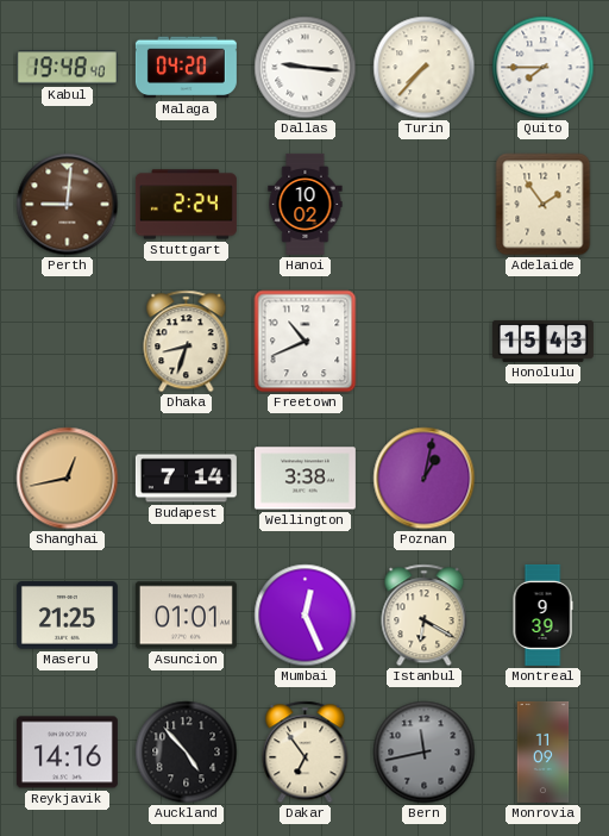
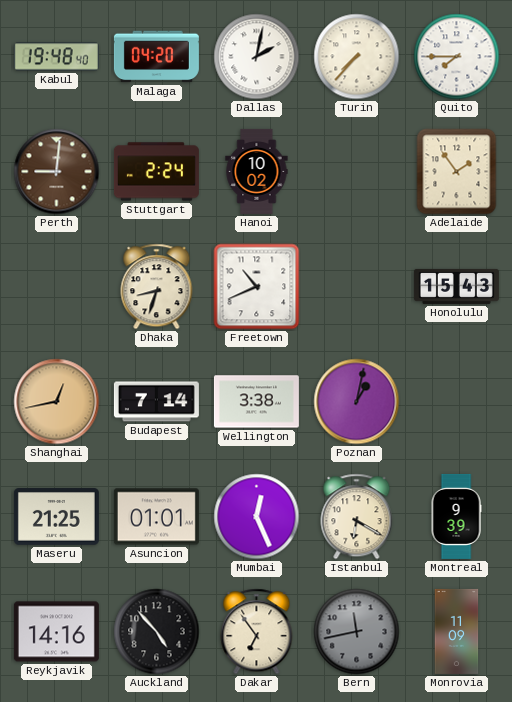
Dallas: 9:16 -> 2:02
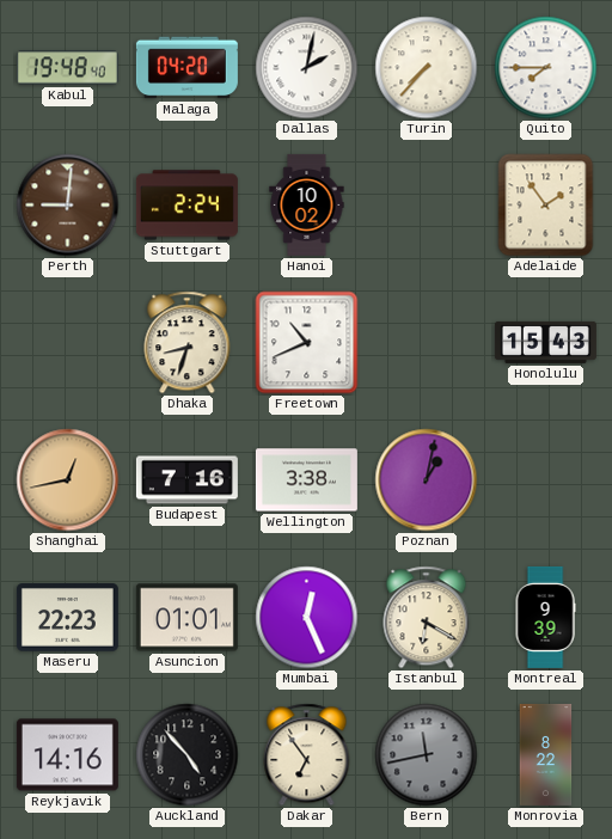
Budapest: 7:14 -> 7:16
Maseru: 21:25 -> 22:23
Monrovia: 11:09 -> 8:22
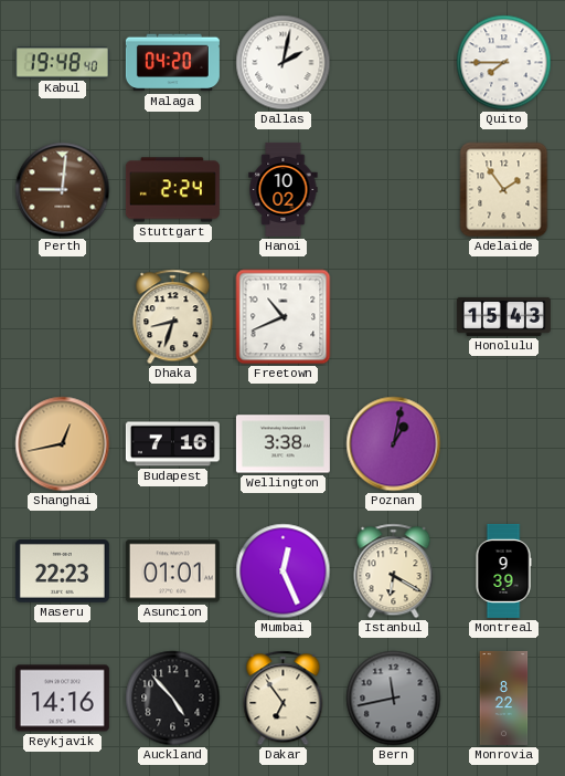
Turin: 7:37 -> none
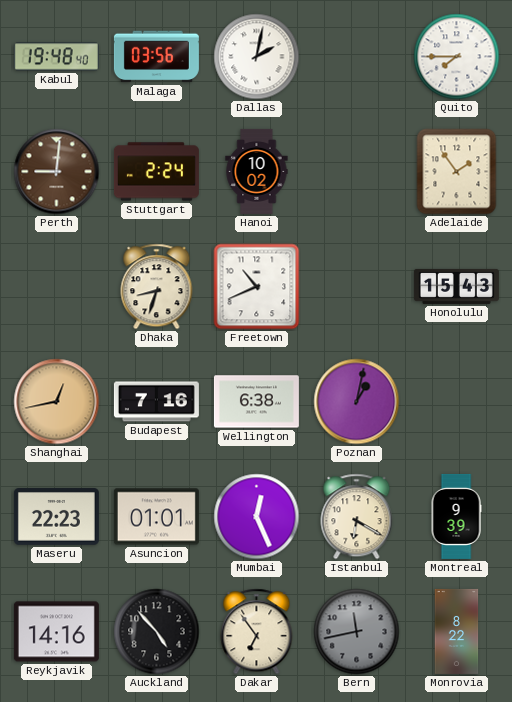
Malaga: 04:20 -> 03:56
Wellington: 3:38 -> 6:38
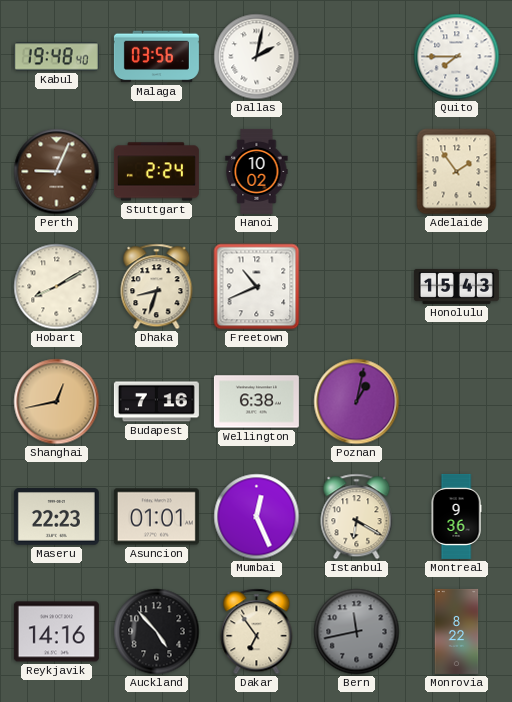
Perth: 9:01 -> 9:04
Hobart: none -> 8:10
Montreal: 9:39 -> 9:36
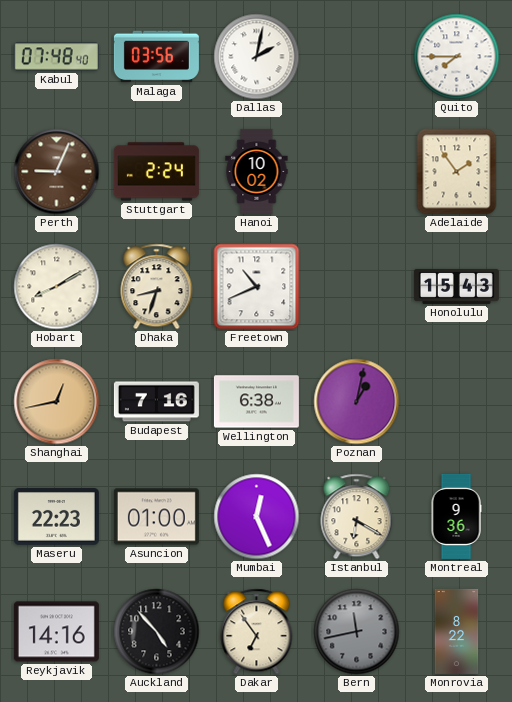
Kabul: 19:48 -> 07:48
Asuncion: 01:01 -> 01:00
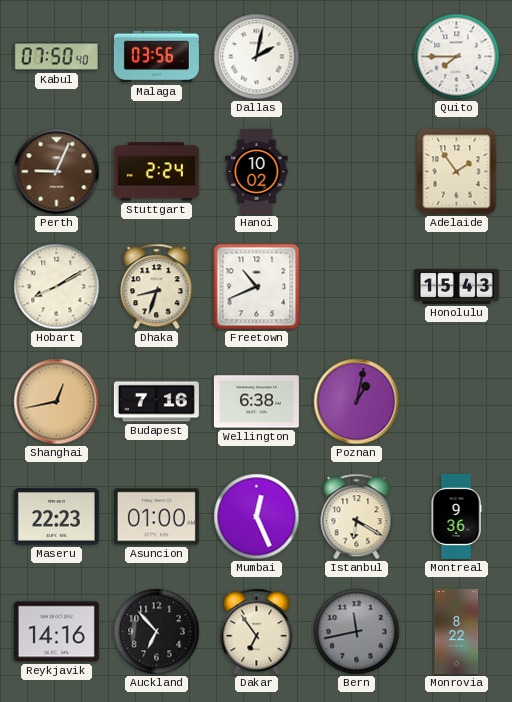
Kabul: 07:48 -> 07:50
Auckland: 4:53 -> 6:53
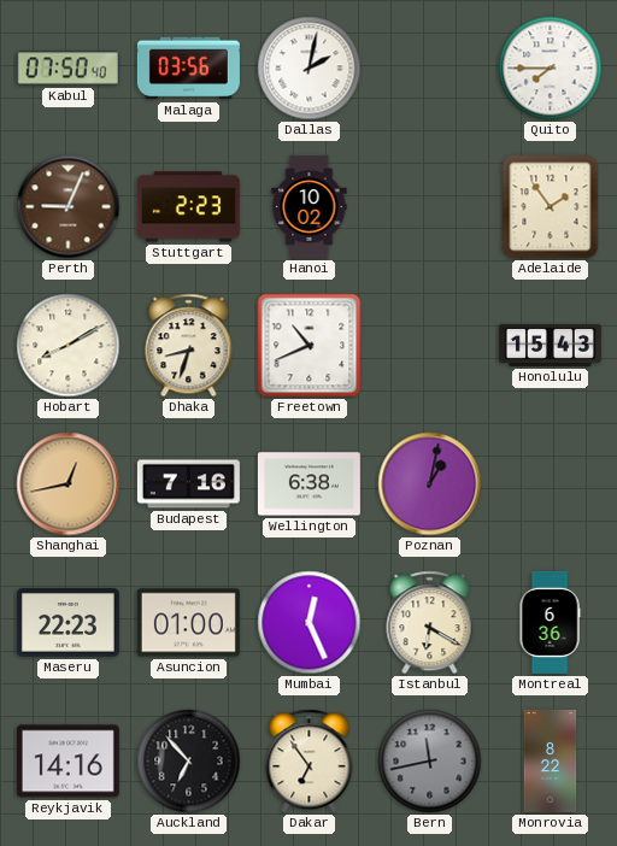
Stuttgart: 2:24 -> 2:23
Montreal: 9:36 -> 6:36
